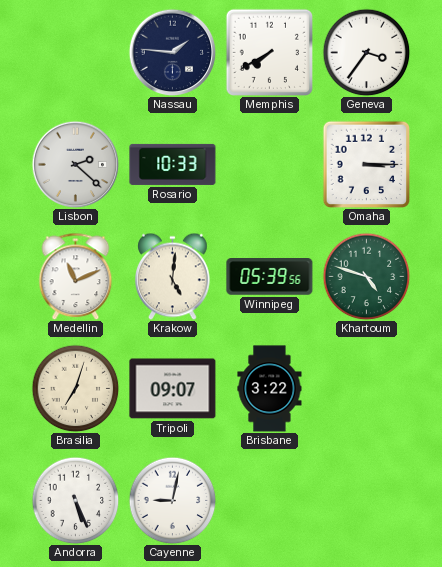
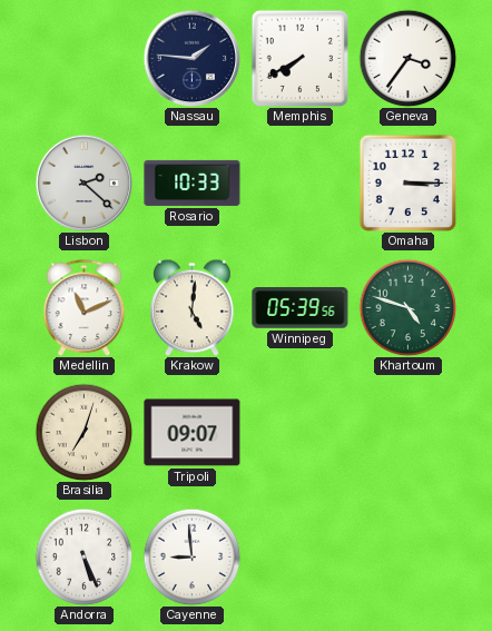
Brisbane: 3:22 -> none
Cayenne: 9:02 -> 8:59
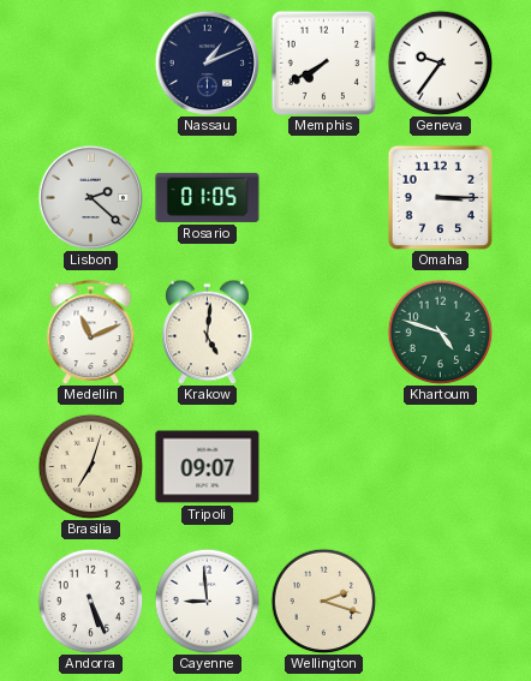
Nassau: 1:46 -> 1:11
Geneva: 3:36 -> 9:36
Rosario: 10:33 -> 01:05
Winnipeg: 05:39 -> none
Wellington: none -> 2:18
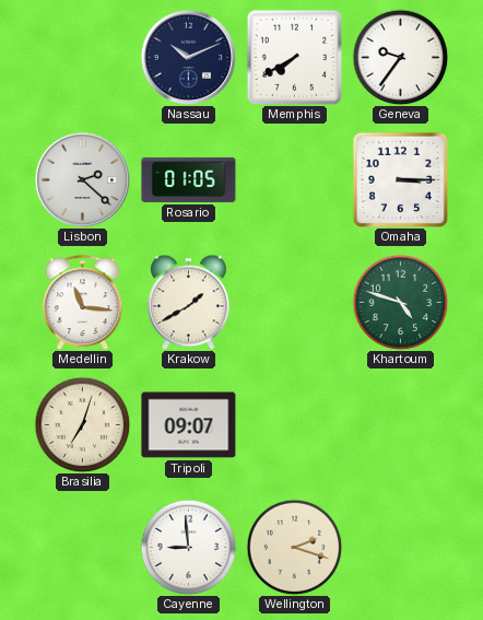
Nassau: 1:11 -> 10:11
Medellin: 11:11 -> 11:16
Krakow: 5:01 -> 1:40
Andorra: 5:26 -> none
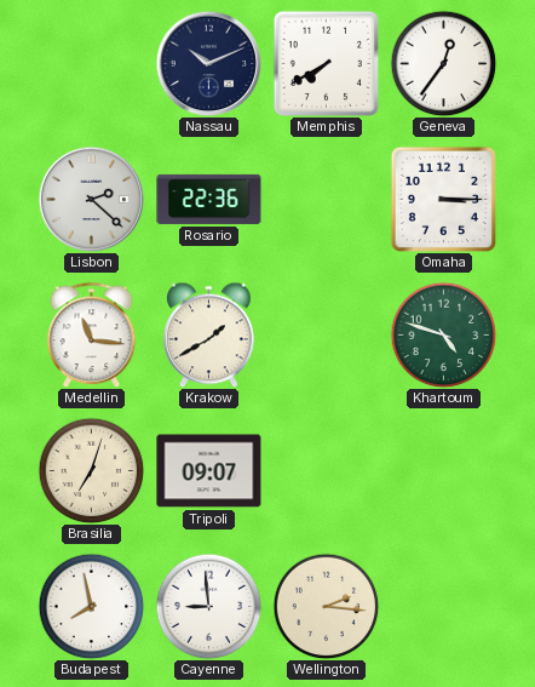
Geneva: 9:36 -> 12:36
Rosario: 01:05 -> 22:36
Budapest: none -> 7:58
Wellington: 2:18 -> 2:16
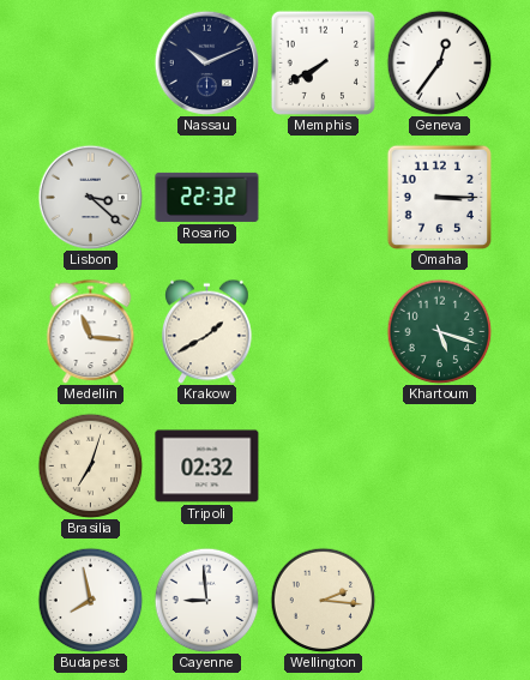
Lisbon: 2:22 -> 3:22
Rosario: 22:36 -> 22:32
Khartoum: 4:48 -> 5:18
Tripoli: 09:07 -> 02:32
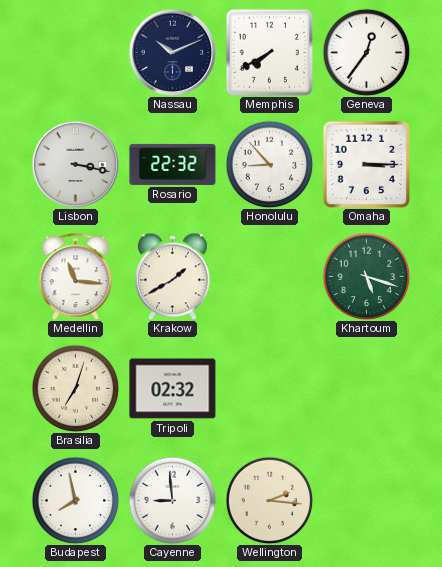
Lisbon: 3:22 -> 3:17
Honolulu: none -> 8:53
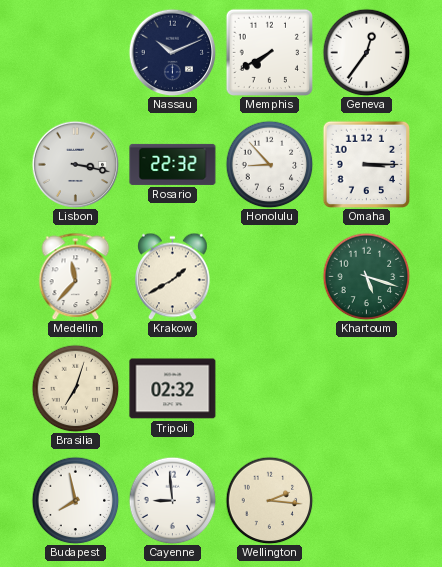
Medellin: 11:16 -> 11:37
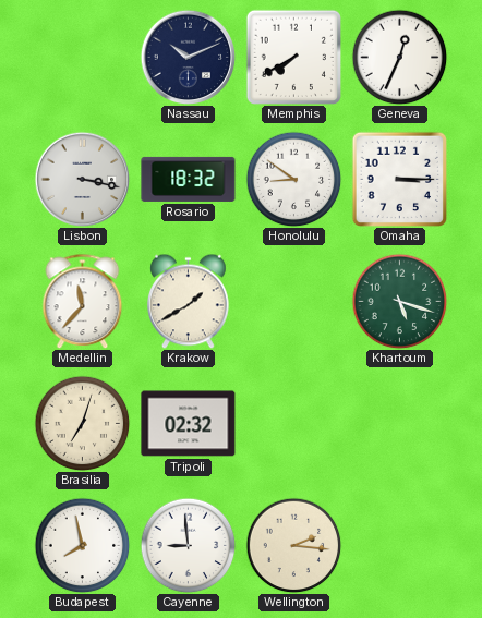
Geneva: 12:36 -> 12:34
Rosario: 22:32 -> 18:32
Honolulu: 8:53 -> 8:51
